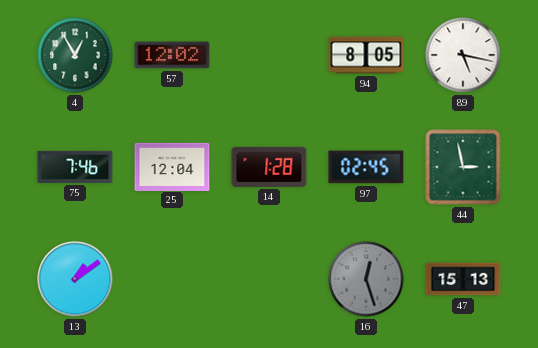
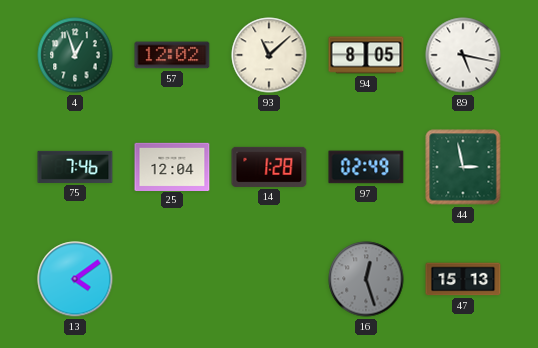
4: 12:55 -> 12:57
93: none -> 11:08
97: 02:45 -> 02:49
13: 1:09 -> 4:09
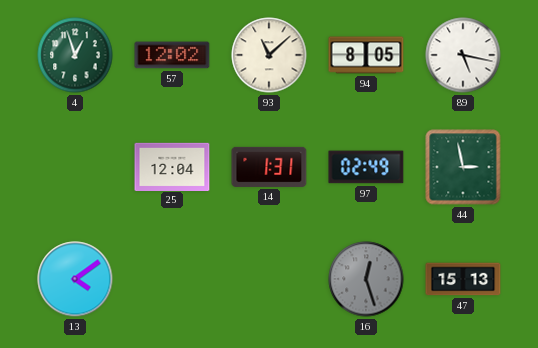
75: 7:46 -> none
14: 1:28 -> 1:31
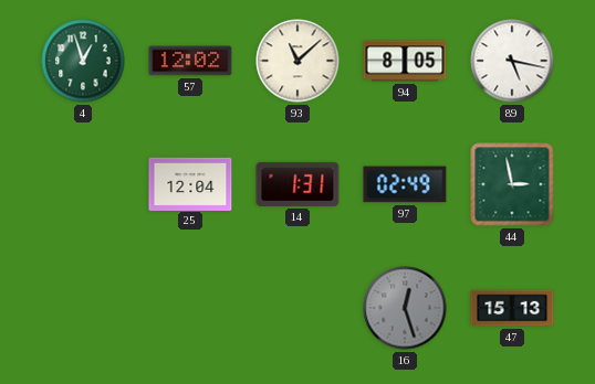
13: 4:09 -> none
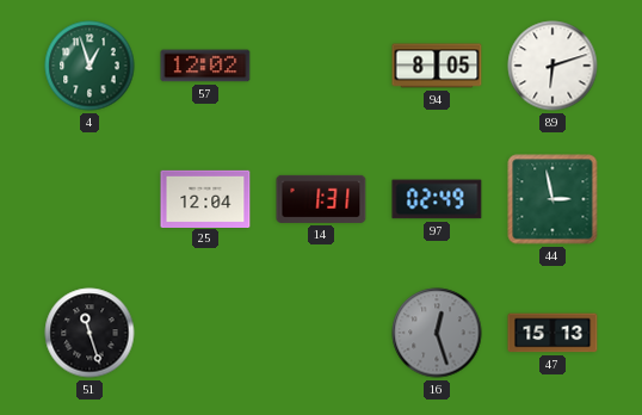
93: 11:08 -> none
89: 5:17 -> 6:12
51: none -> 11:27
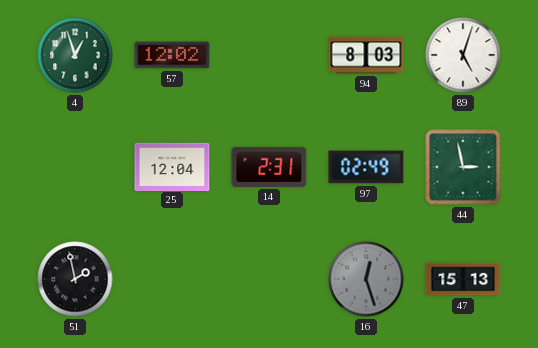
94: 8:05 -> 8:03
89: 6:12 -> 5:03
14: 1:31 -> 2:31
51: 11:27 -> 1:58
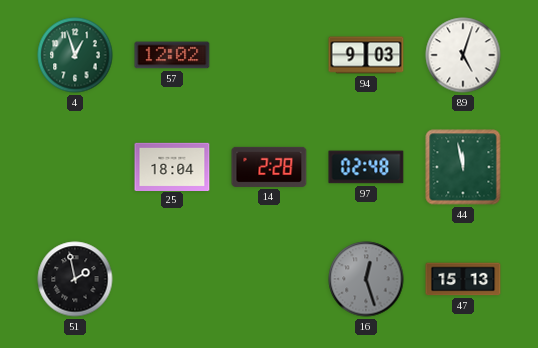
94: 8:03 -> 9:03
25: 12:04 -> 18:04
14: 2:31 -> 2:28
97: 02:49 -> 02:48
44: 2:58 -> 11:58
